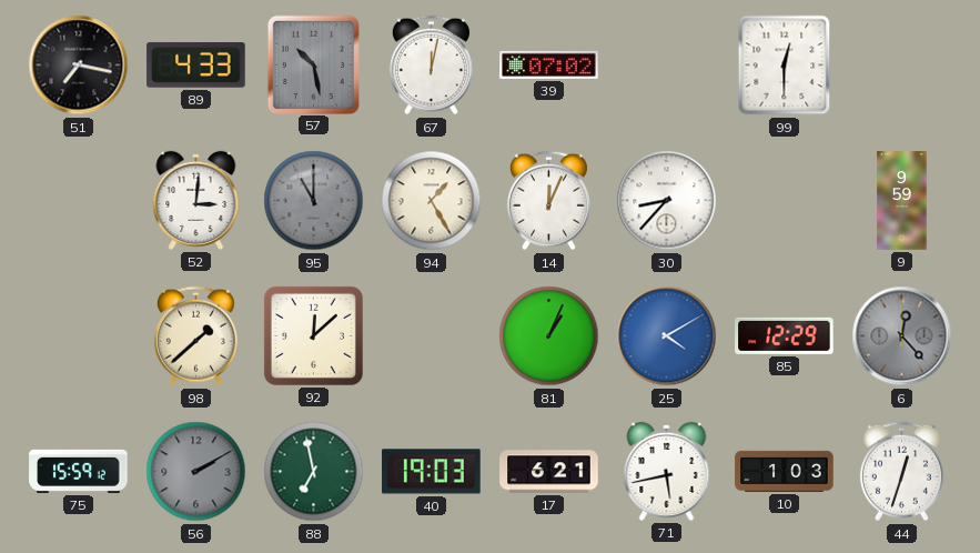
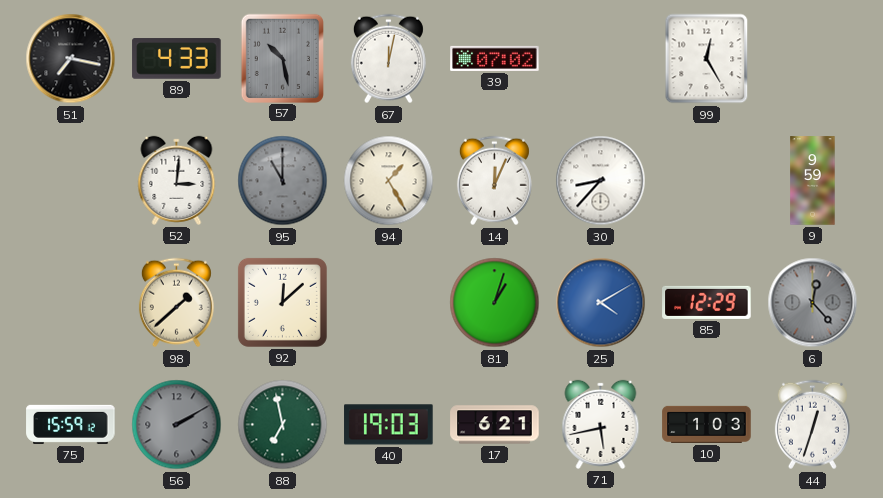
99: 12:30 -> 12:25
81: 1:04 -> 1:03
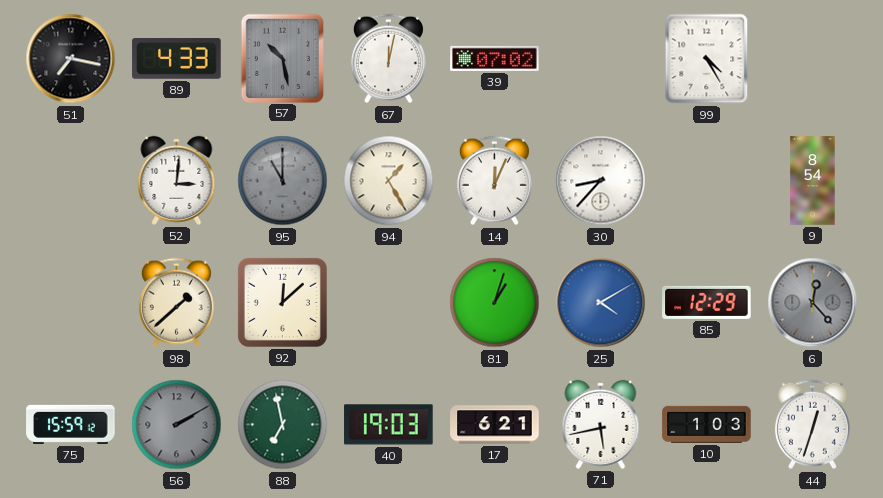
99: 12:25 -> 4:25
9: 9:59 -> 8:54
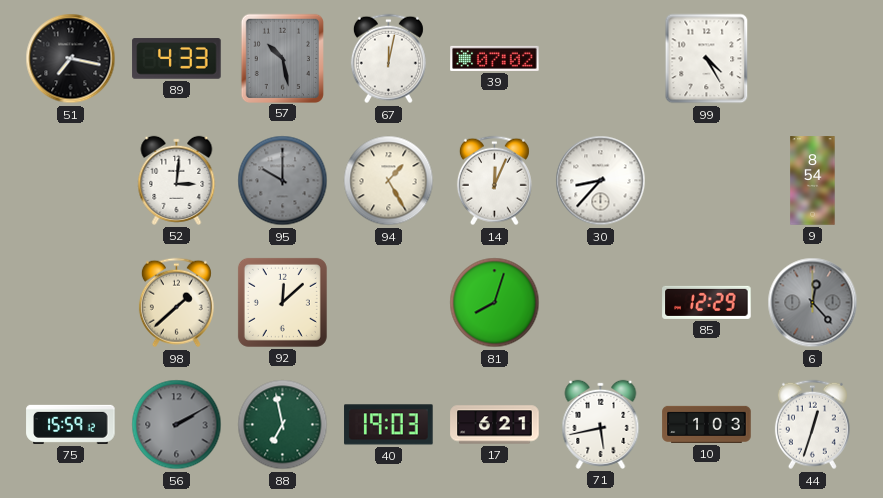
95: 11:00 -> 10:00
81: 1:03 -> 8:03
25: 4:10 -> none
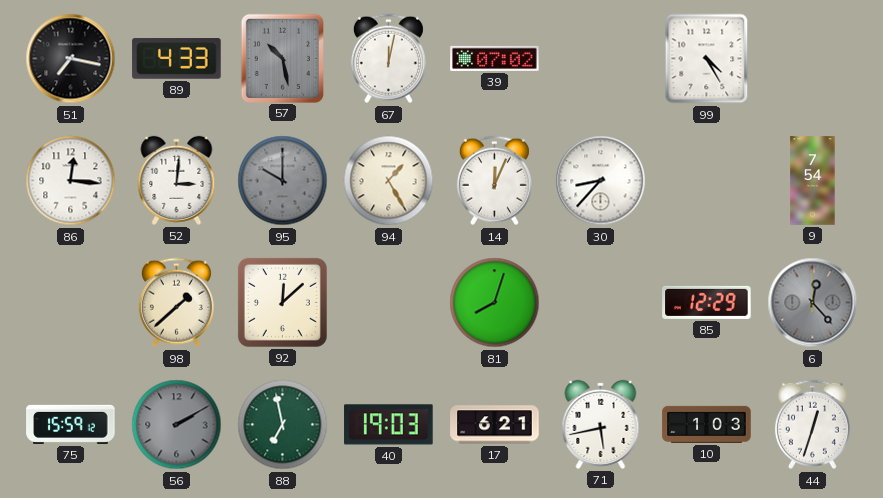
86: none -> 12:16
9: 8:54 -> 7:54
